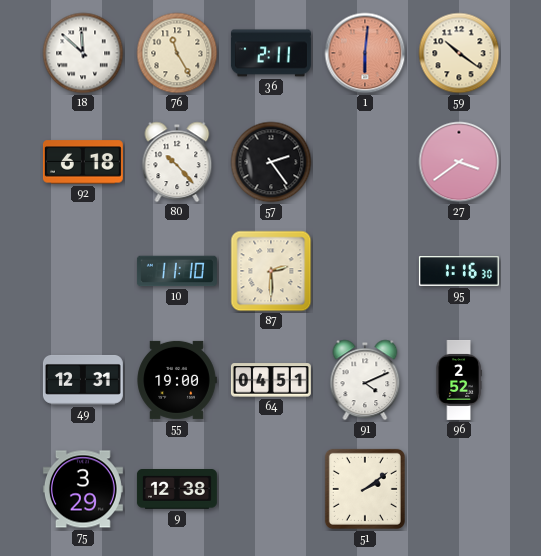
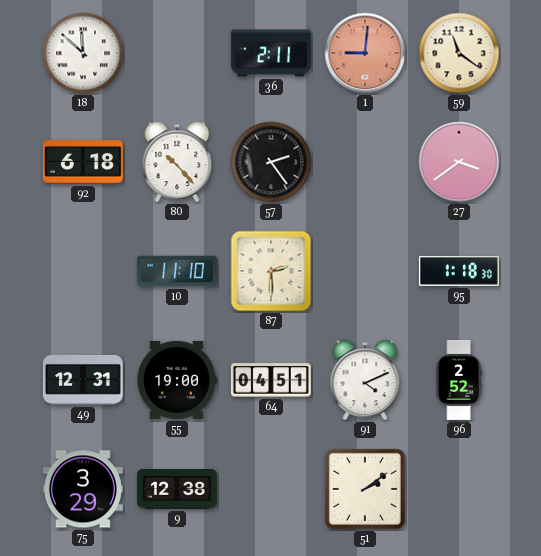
76: 11:25 -> none
1: 6:01 -> 9:01
59: 10:21 -> 11:21
95: 1:16 -> 1:18
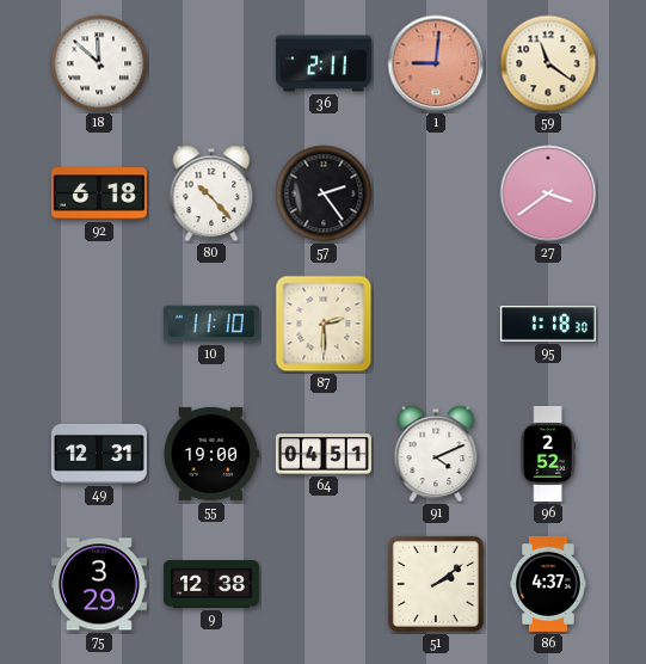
86: none -> 4:37
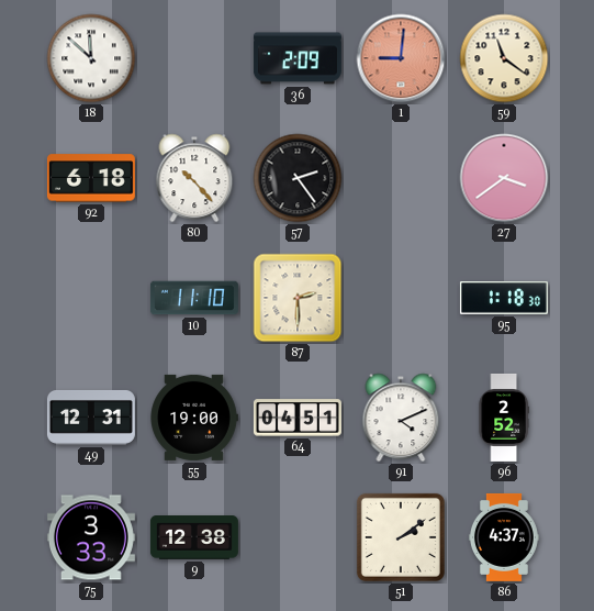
36: 2:11 -> 2:09
75: 3:29 -> 3:33
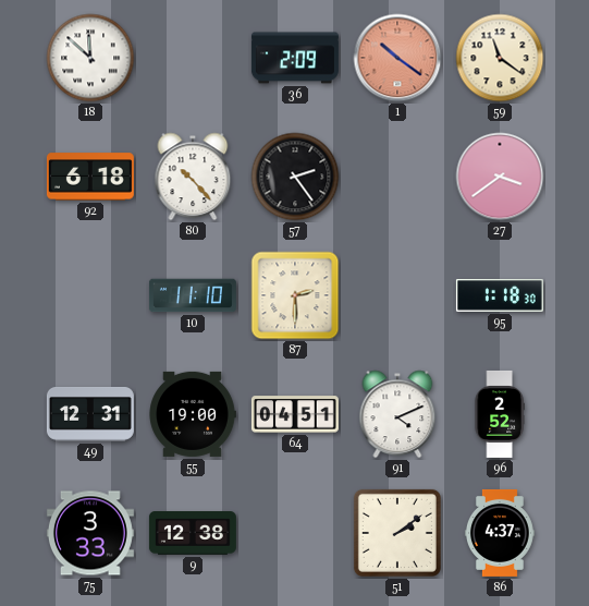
1: 9:01 -> 10:21
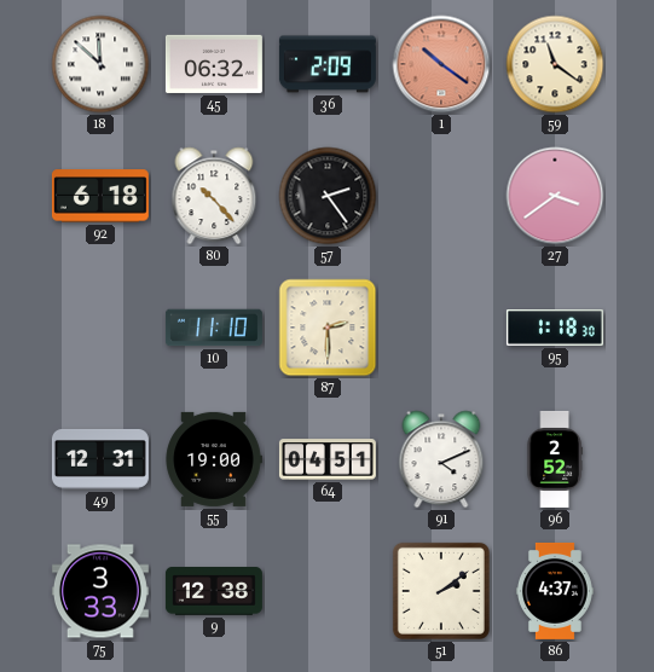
45: none -> 06:32
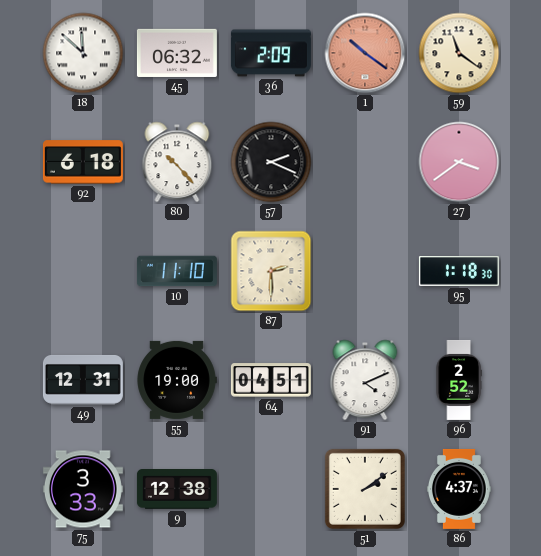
57: 2:24 -> 2:19
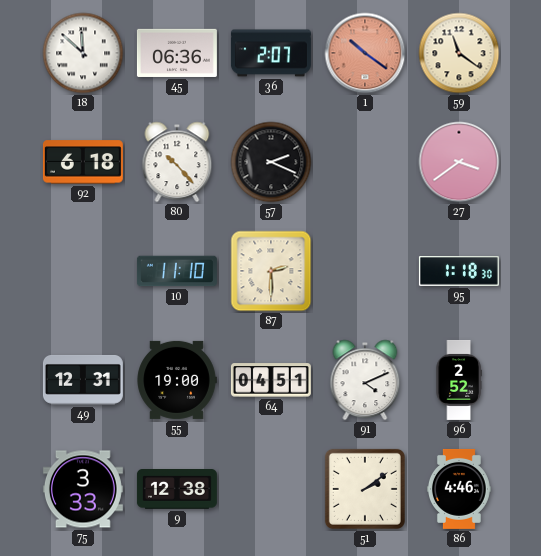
45: 06:32 -> 06:36
36: 2:09 -> 2:07
86: 4:37 -> 4:46
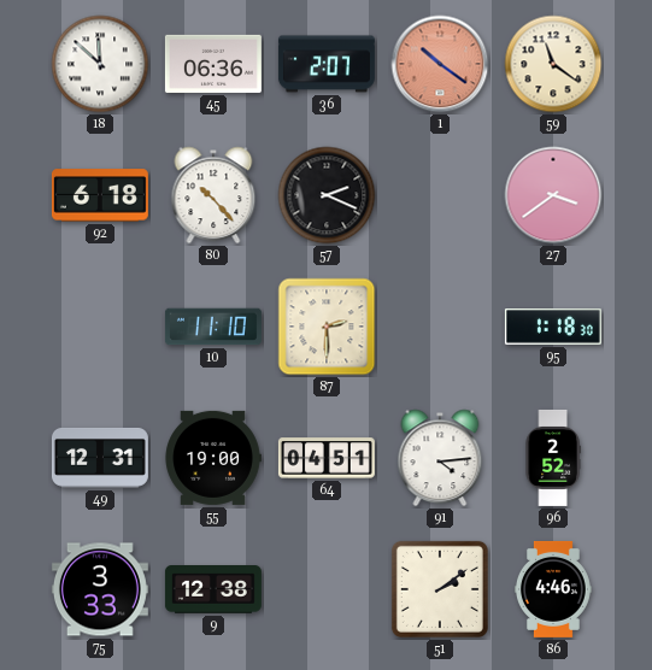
91: 4:11 -> 4:14
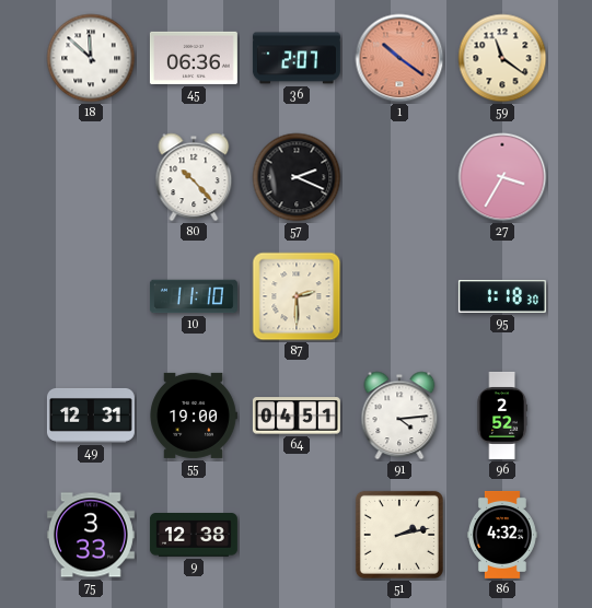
92: 6:18 -> none
27: 3:39 -> 3:35
51: 2:09 -> 2:13
86: 4:46 -> 4:32
